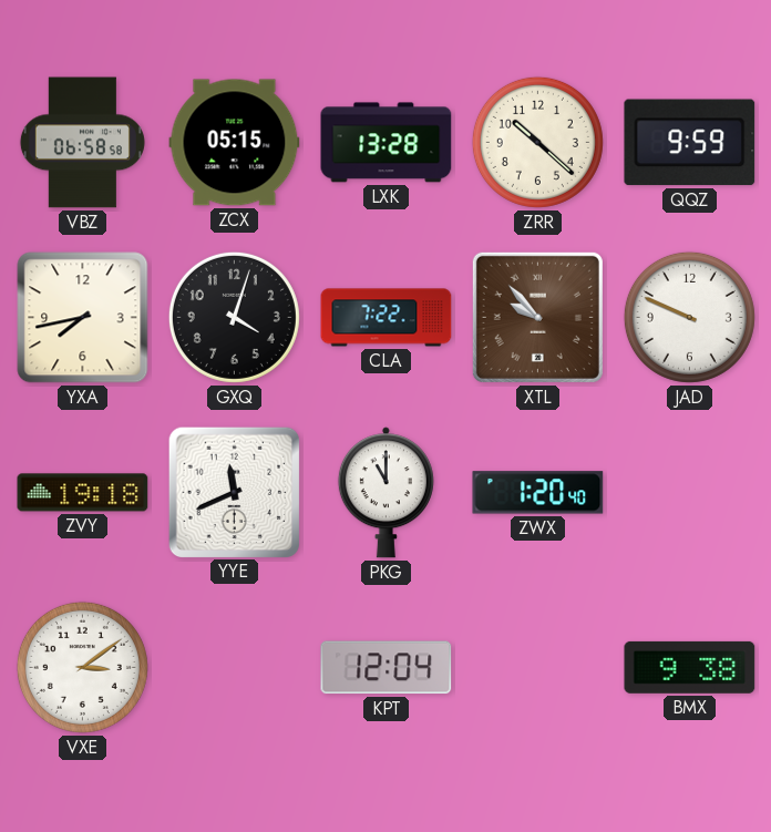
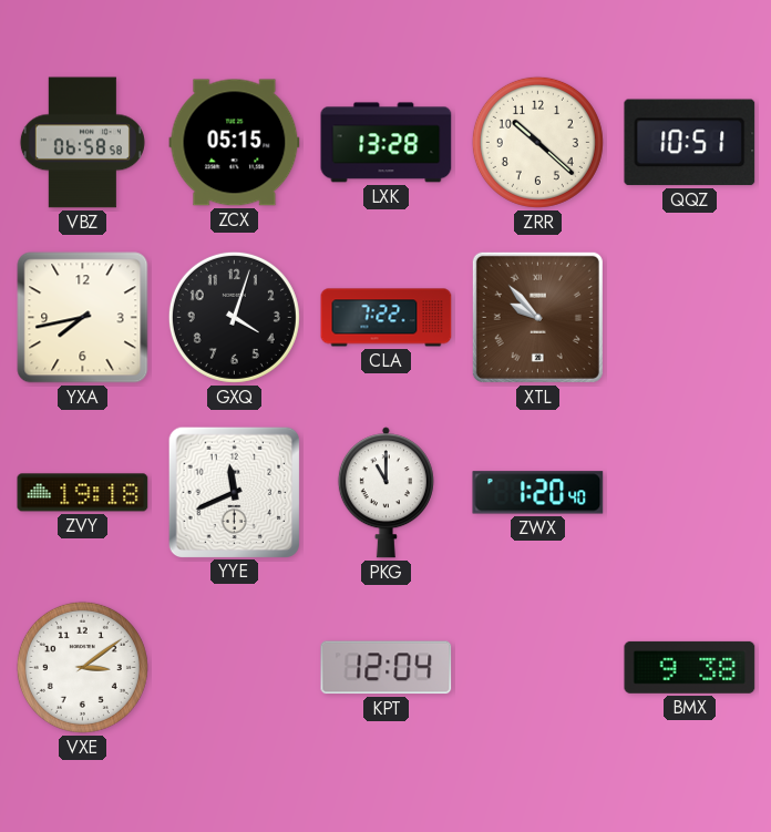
QQZ: 9:59 -> 10:51
JAD: 9:49 -> none
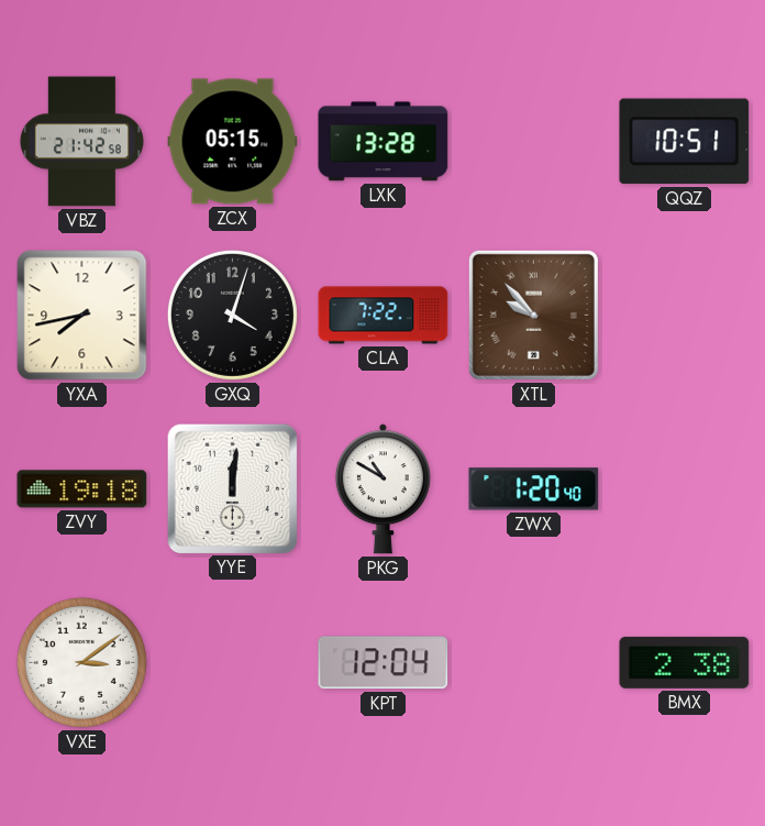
VBZ: 06:58 -> 21:42
ZRR: 10:22 -> none
YYE: 11:41 -> 12:01
PKG: 11:00 -> 10:50
BMX: 9:38 -> 2:38
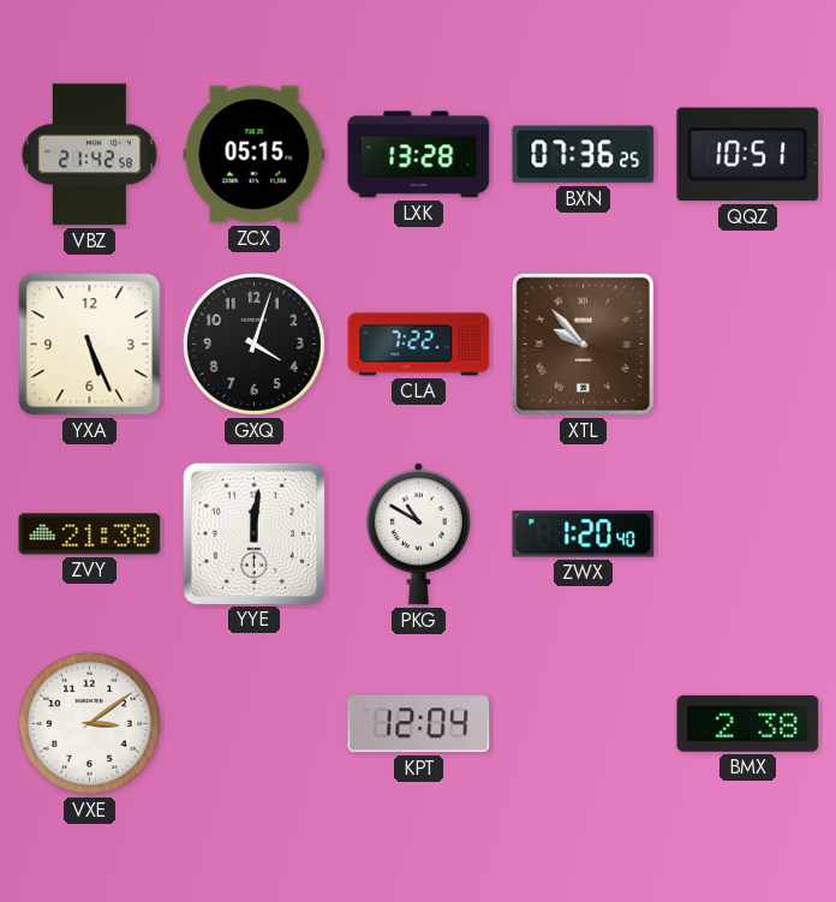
BXN: none -> 07:36
YXA: 7:43 -> 5:26
ZVY: 19:18 -> 21:38
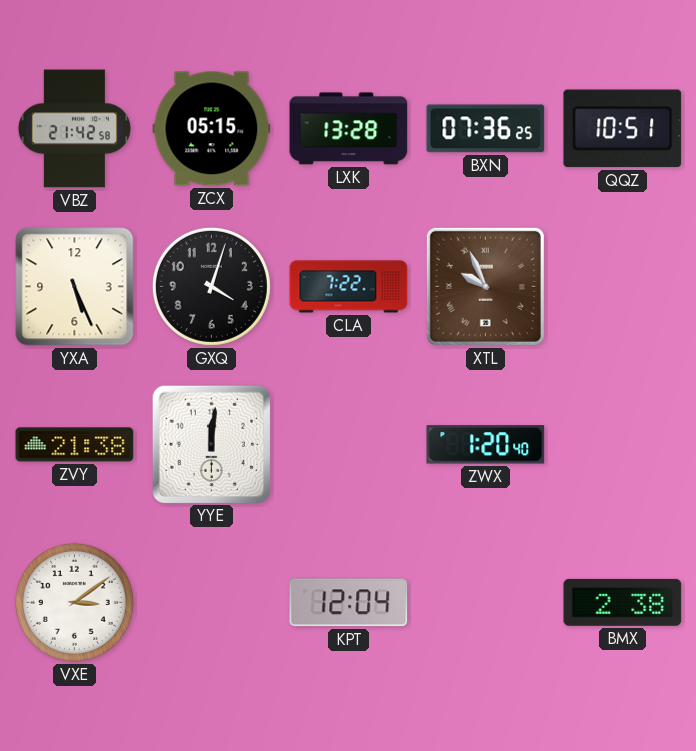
XTL: 9:53 -> 9:56
PKG: 10:50 -> none
